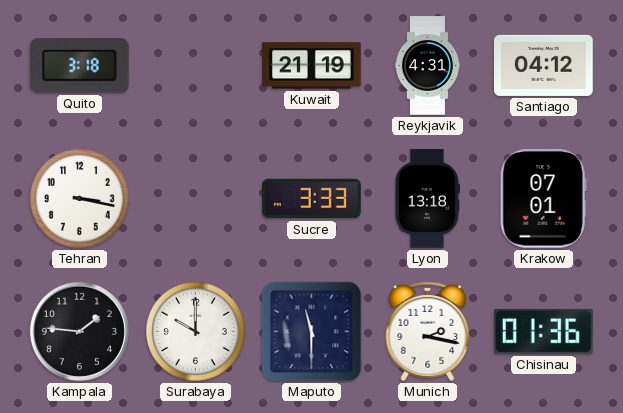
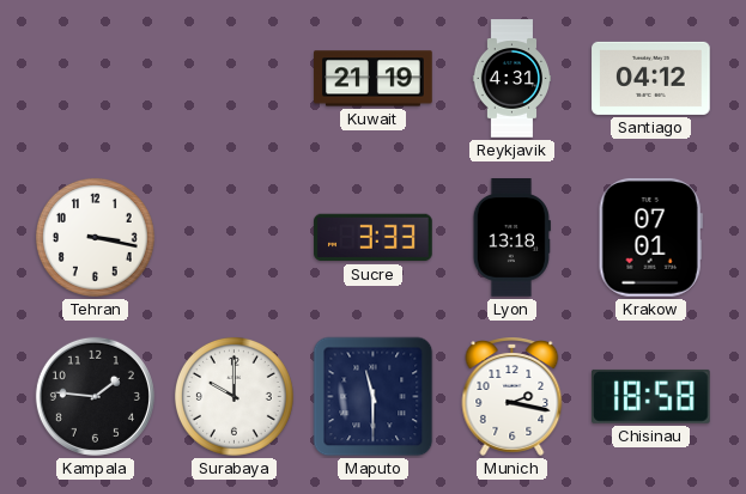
Quito: 3:18 -> none
Chisinau: 01:36 -> 18:58
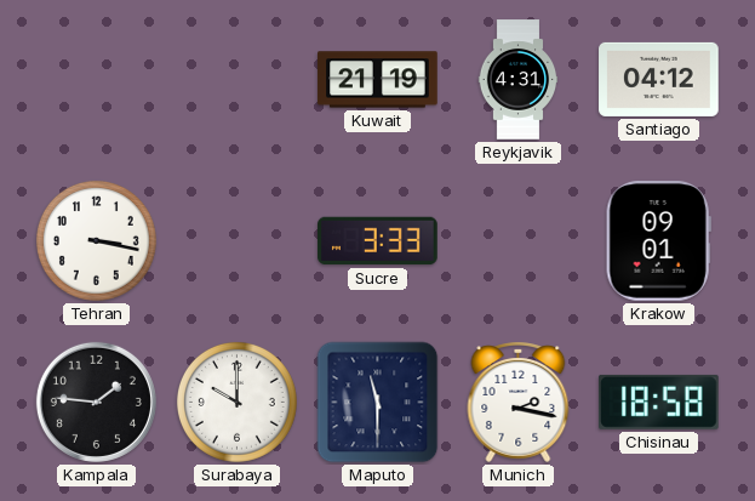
Lyon: 13:18 -> none
Krakow: 07:01 -> 09:01
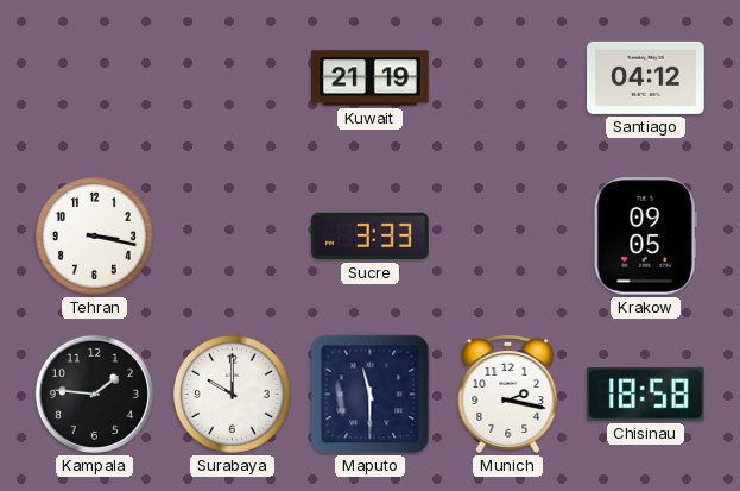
Reykjavik: 4:31 -> none
Krakow: 09:01 -> 09:05
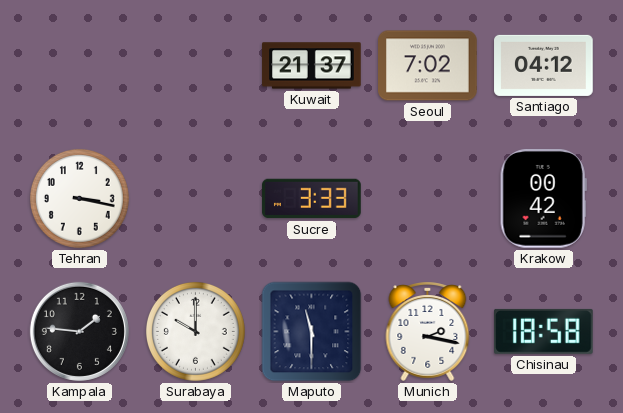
Kuwait: 21:19 -> 21:37
Seoul: none -> 7:02
Krakow: 09:05 -> 00:42
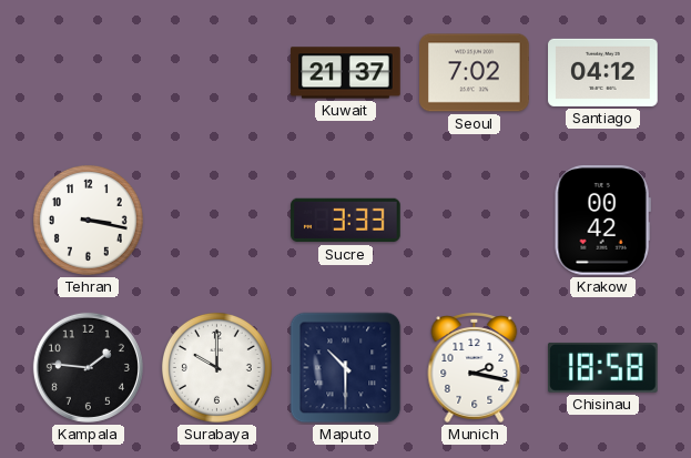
Maputo: 11:30 -> 10:30
